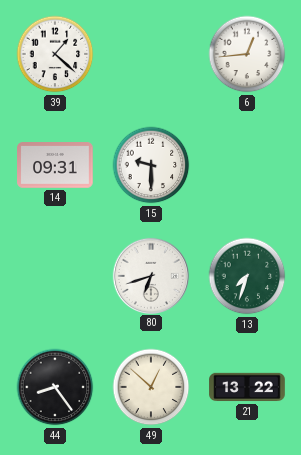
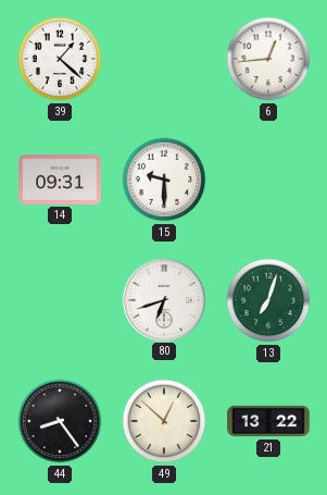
13: 7:33 -> 7:03
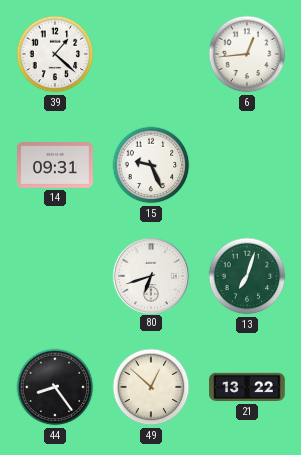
15: 9:30 -> 9:26
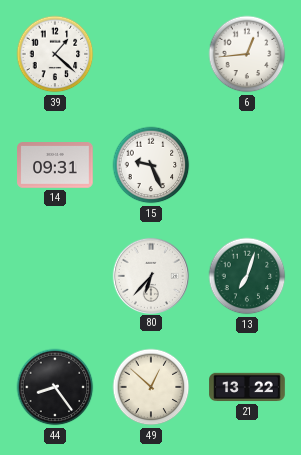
80: 6:42 -> 6:37
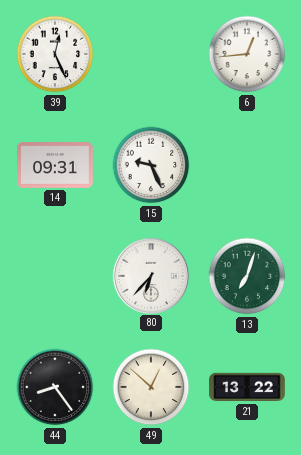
39: 1:22 -> 12:26
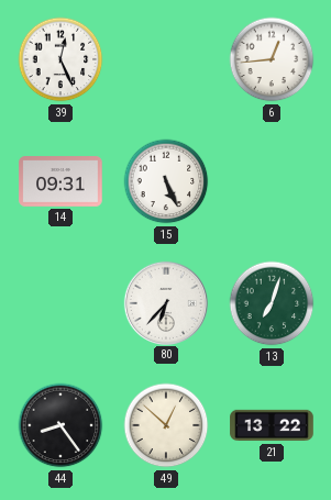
15: 9:26 -> 5:26
